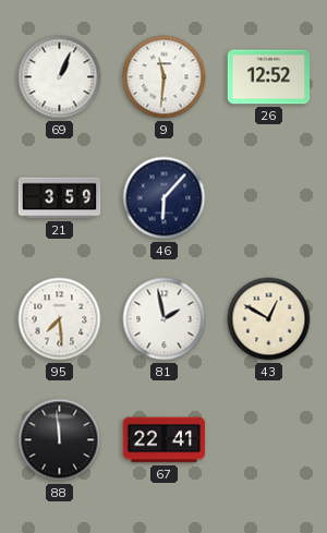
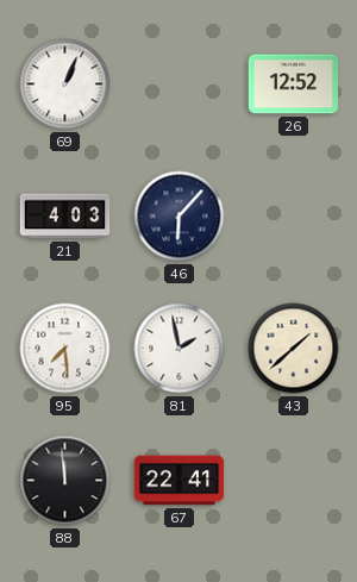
9: 11:31 -> none
21: 3:59 -> 4:03
43: 12:50 -> 1:38
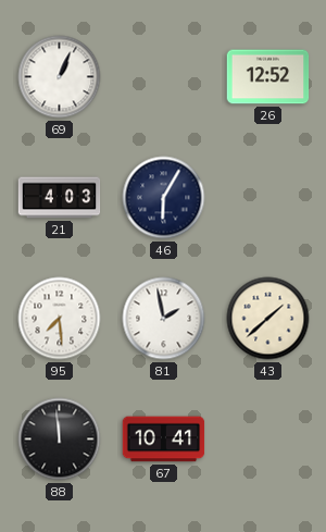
46: 6:07 -> 6:05
67: 22:41 -> 10:41
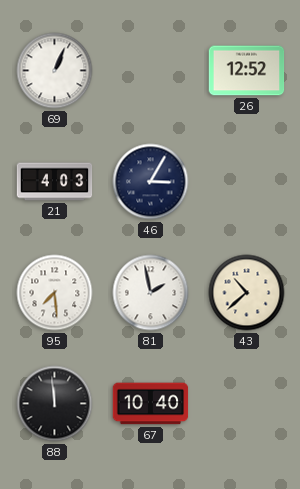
46: 6:05 -> 3:05
43: 1:38 -> 10:38
67: 10:41 -> 10:40
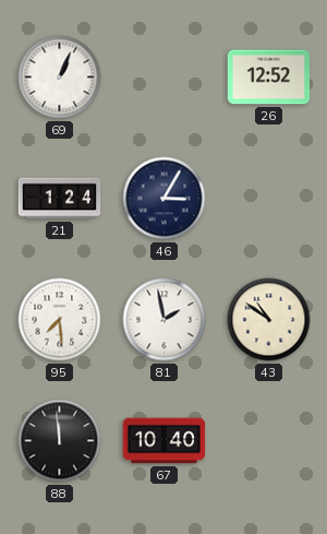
21: 4:03 -> 1:24
43: 10:38 -> 10:51
